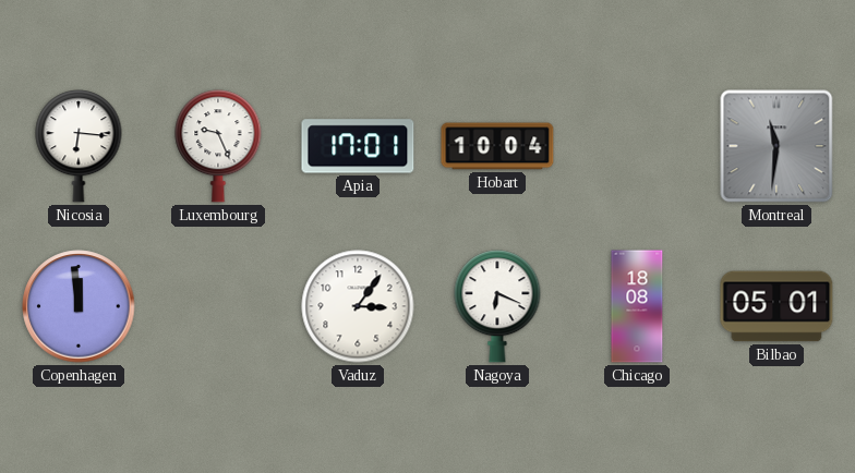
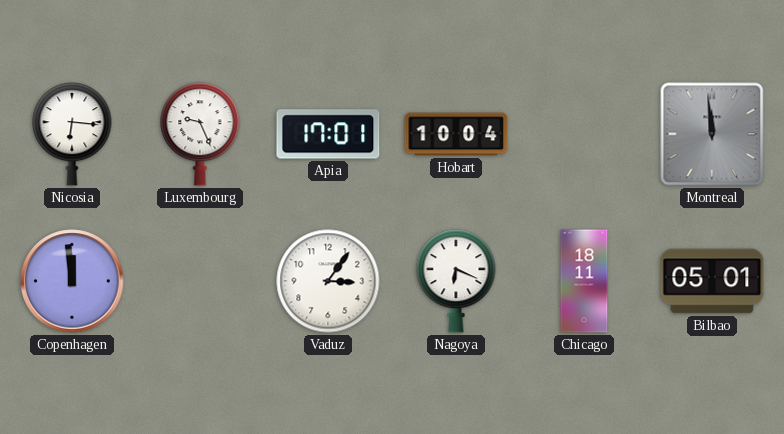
Montreal: 11:31 -> 11:59
Chicago: 18:08 -> 18:11
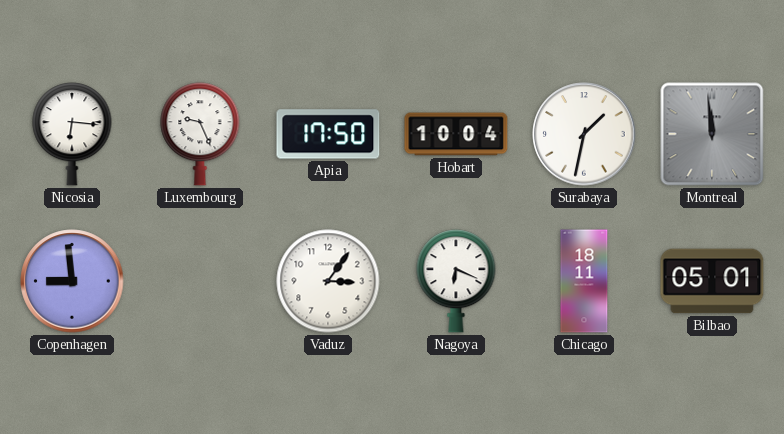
Apia: 17:01 -> 17:50
Surabaya: none -> 1:32
Copenhagen: 11:59 -> 8:59
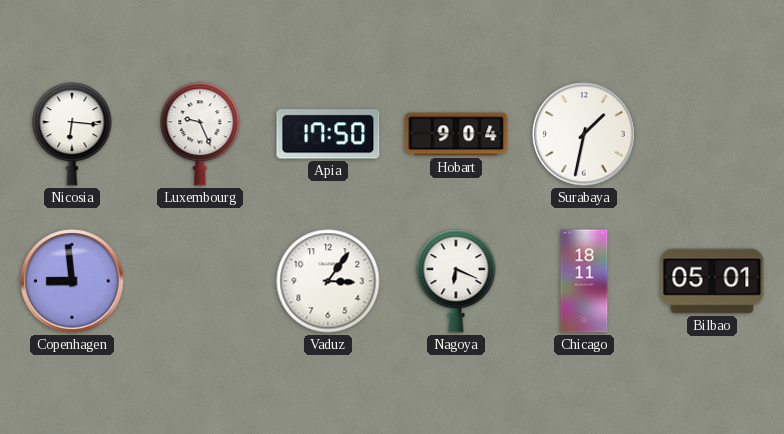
Hobart: 10:04 -> 9:04
Montreal: 11:59 -> none
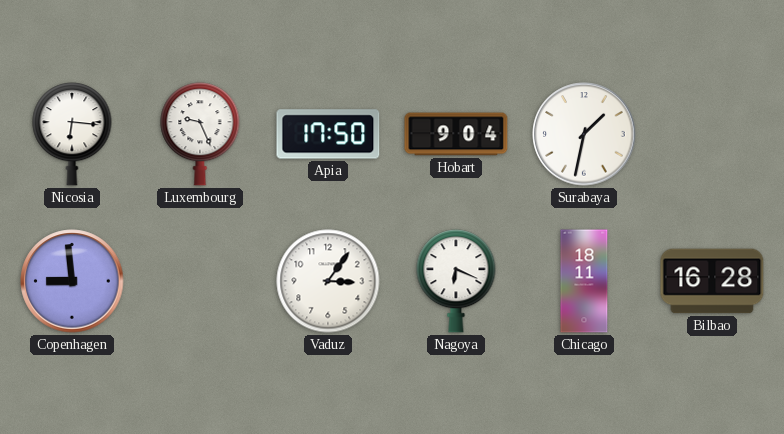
Bilbao: 05:01 -> 16:28
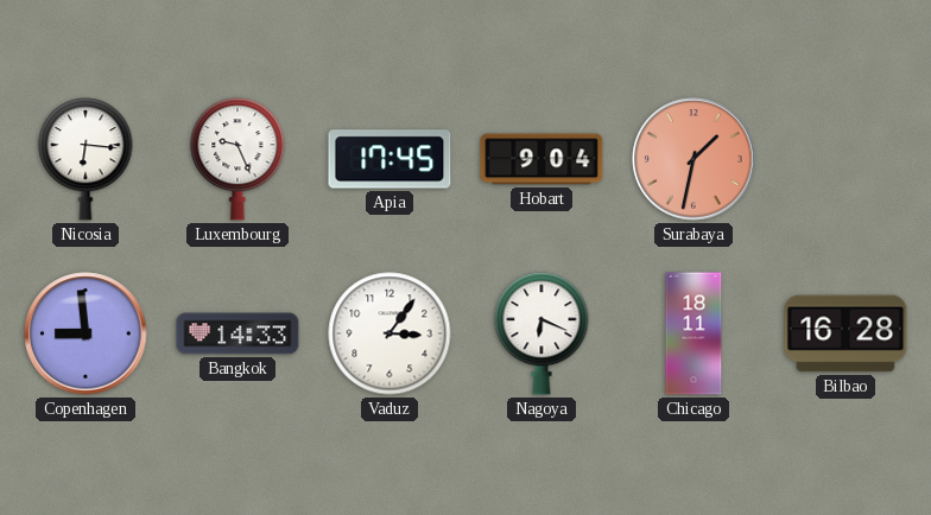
Apia: 17:50 -> 17:45
Surabaya dial: white -> salmon
Bangkok: none -> 14:33
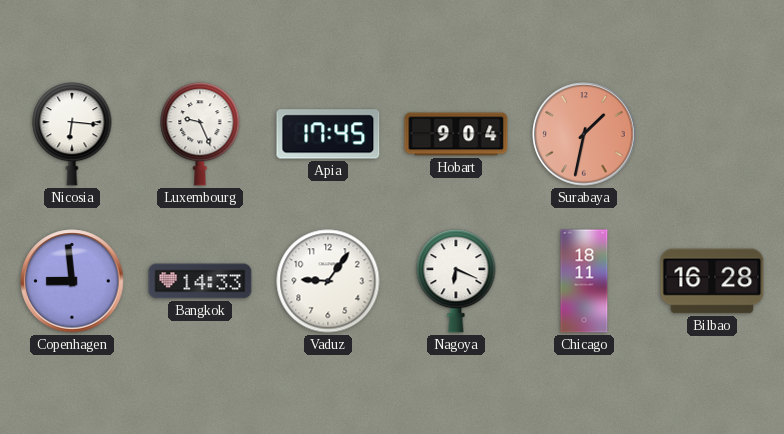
Vaduz: 3:06 -> 9:06
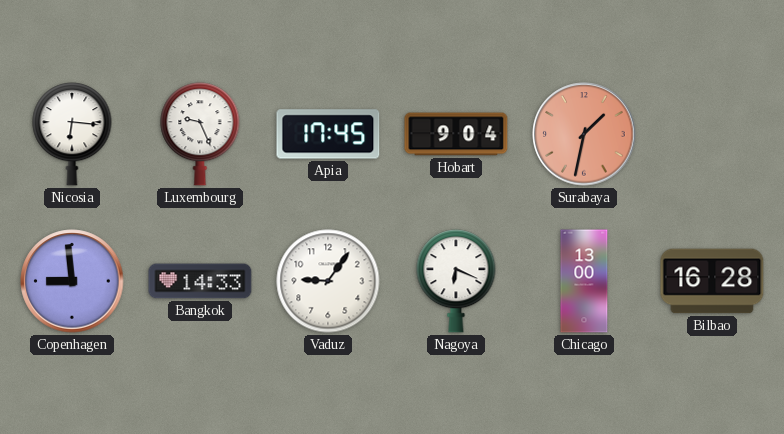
Chicago: 18:11 -> 13:00
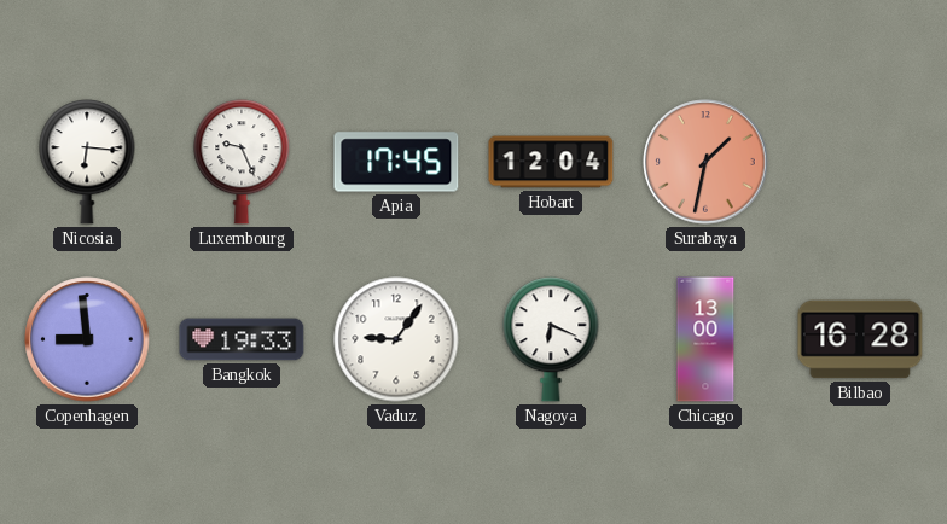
Hobart: 9:04 -> 12:04
Bangkok: 14:33 -> 19:33
